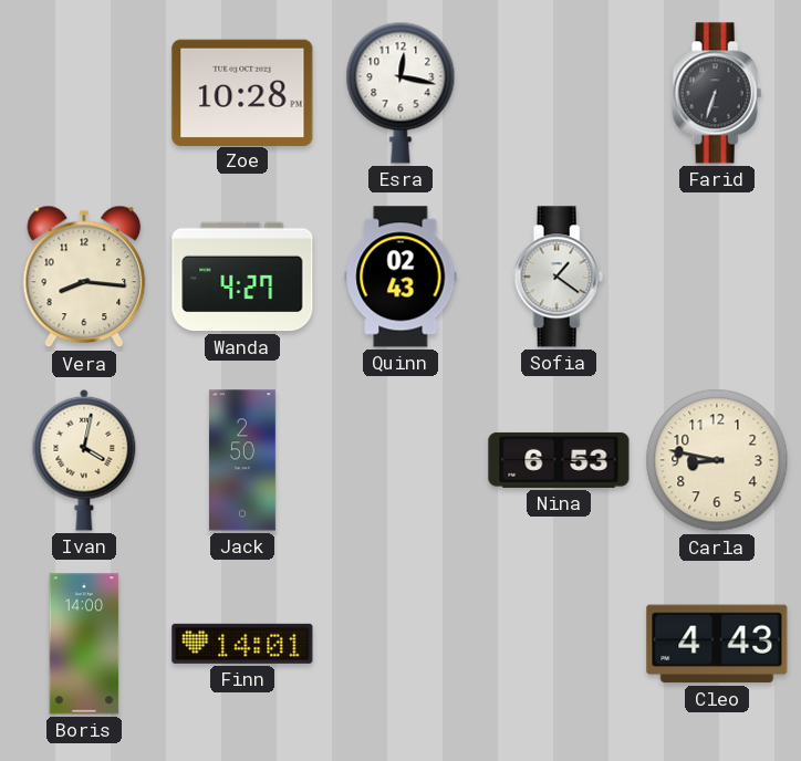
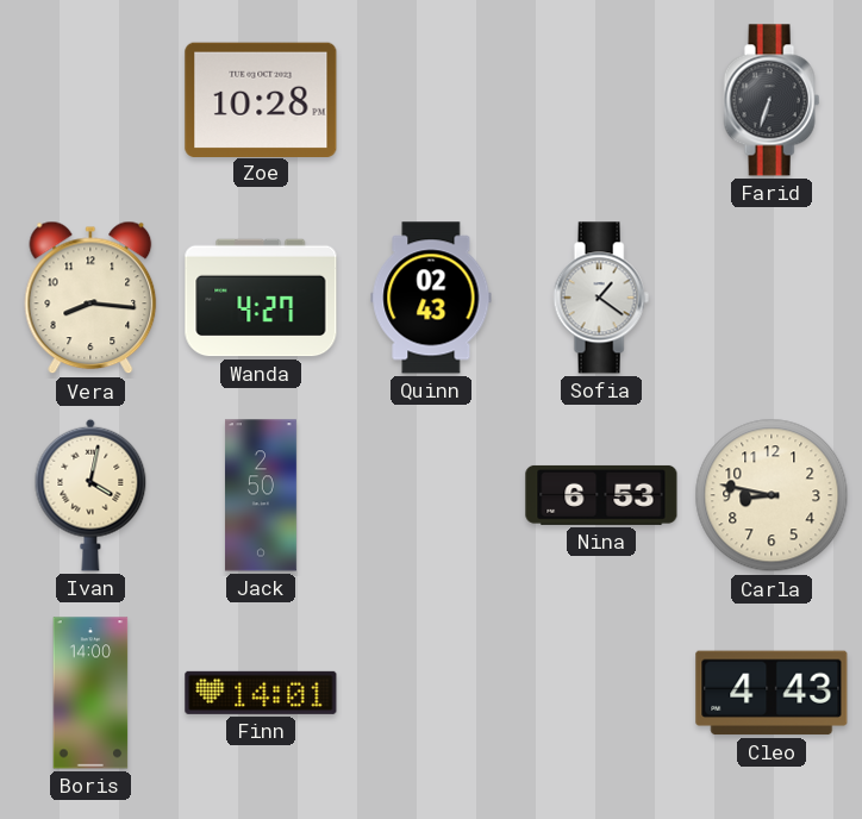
Esra: 12:17 -> none
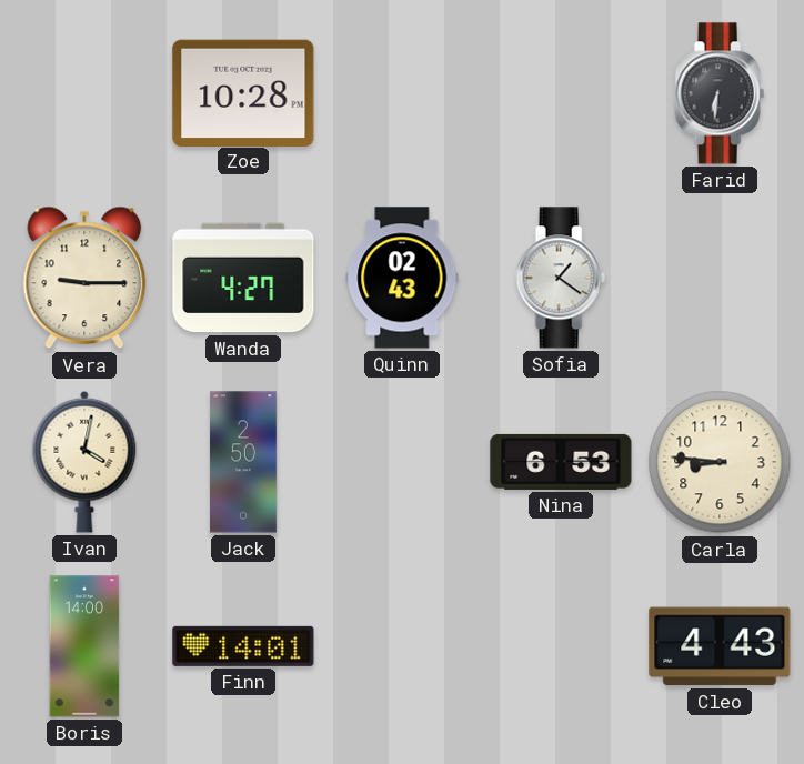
Farid: 6:33 -> 6:31
Vera: 8:16 -> 9:15
Carla: 8:47 -> 8:46
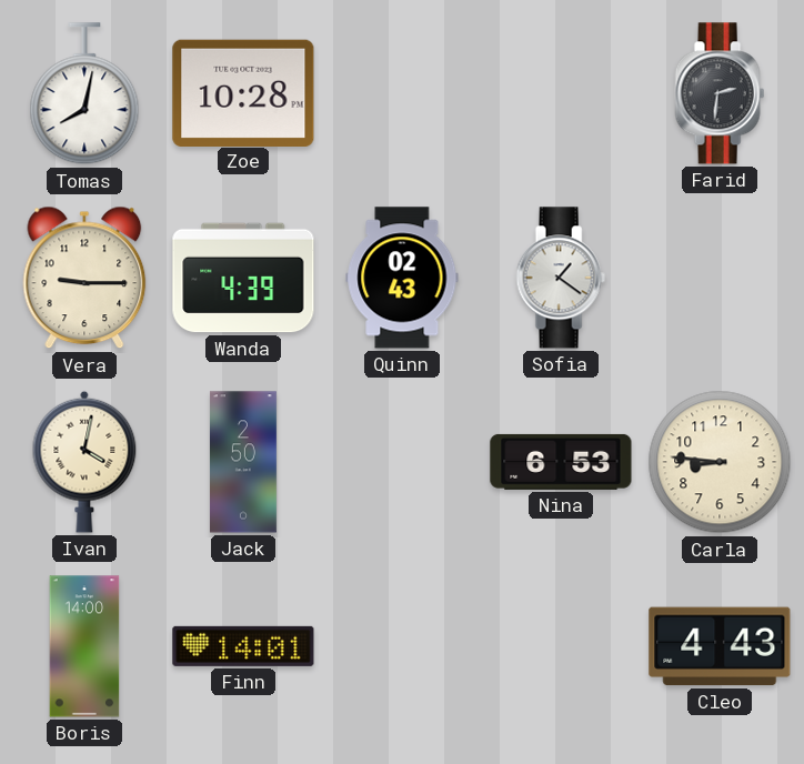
Tomas: none -> 8:02
Farid: 6:31 -> 2:31
Wanda: 4:27 -> 4:39
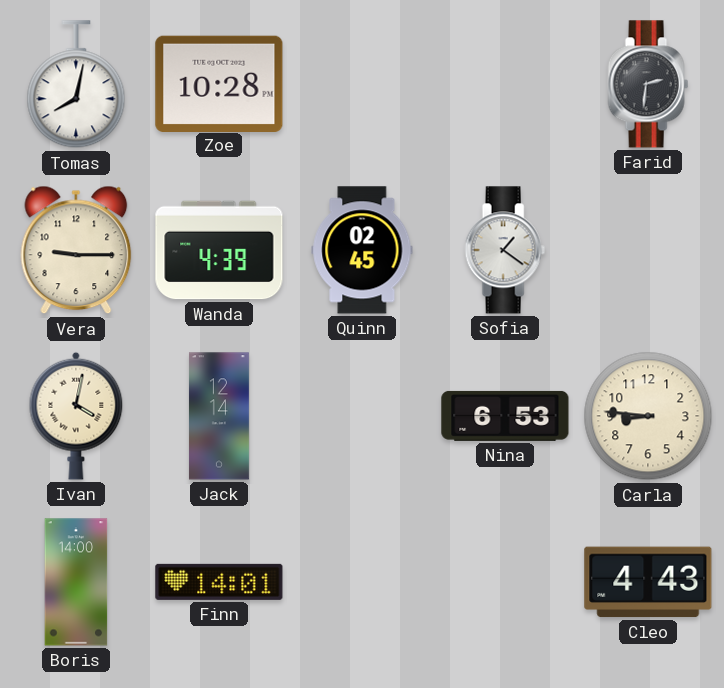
Quinn: 02:43 -> 02:45
Jack: 2:50 -> 12:14
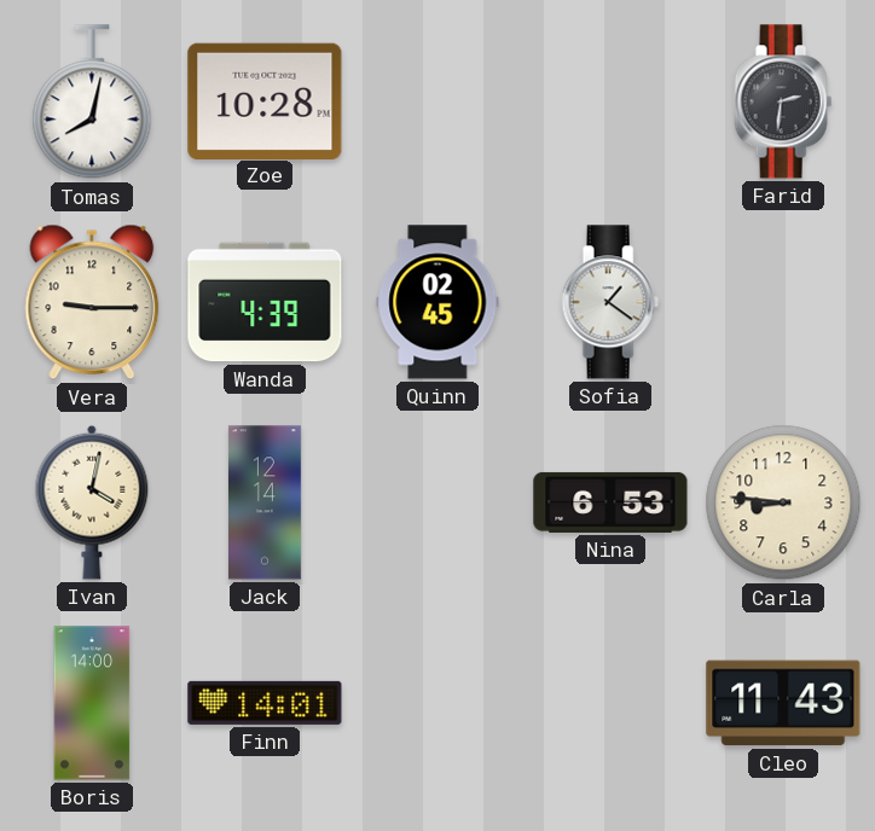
Cleo: 4:43 -> 11:43
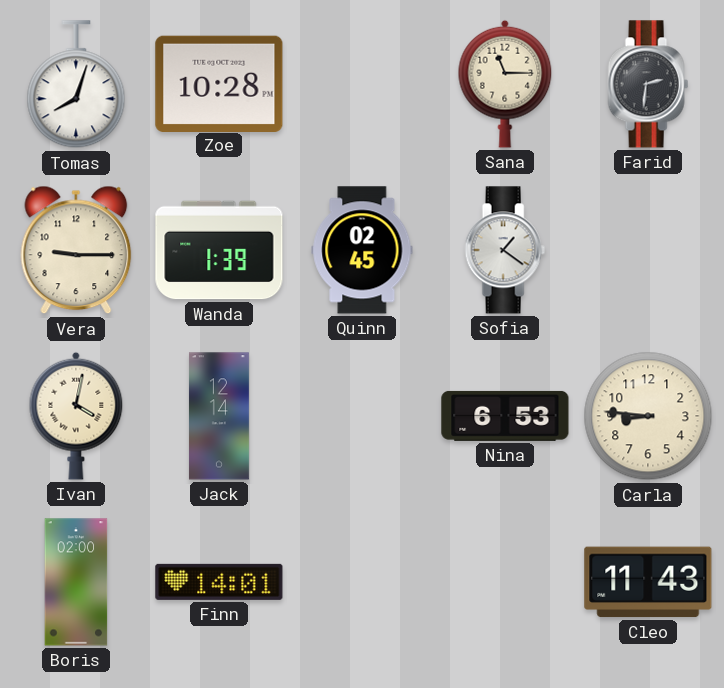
Tomas: 8:02 -> 8:03
Sana: none -> 11:15
Wanda: 4:39 -> 1:39
Boris: 14:00 -> 02:00
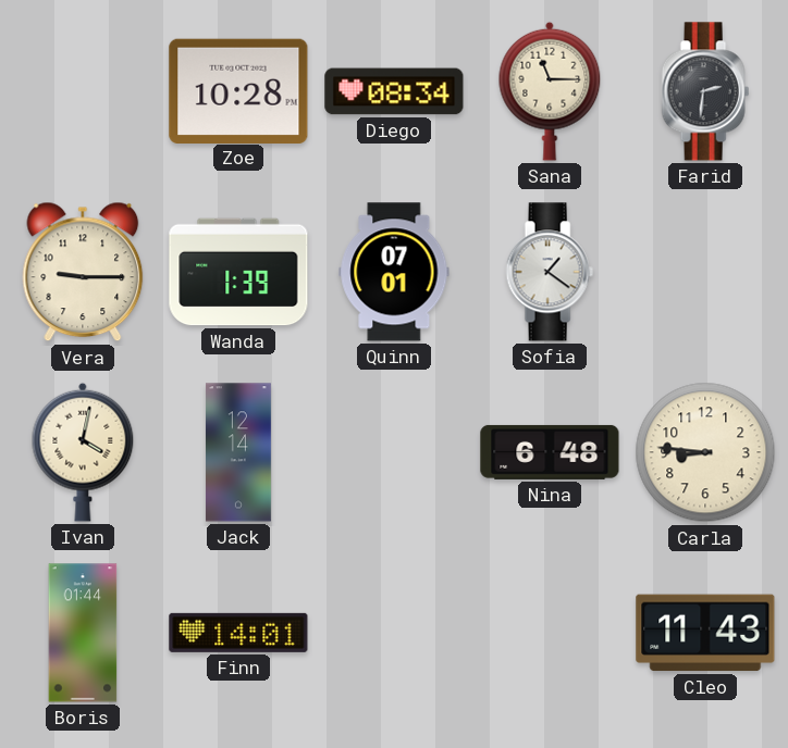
Tomas: 8:03 -> none
Diego: none -> 08:34
Quinn: 02:45 -> 07:01
Nina: 6:53 -> 6:48
Boris: 02:00 -> 01:44
